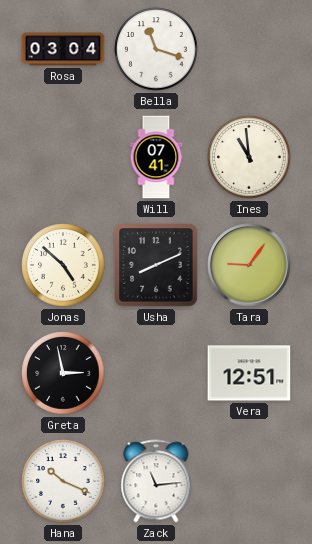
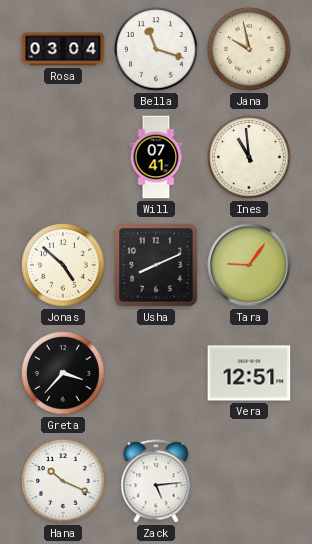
Jana: none -> 9:58
Greta: 2:58 -> 3:37
Zack: 11:14 -> 5:14
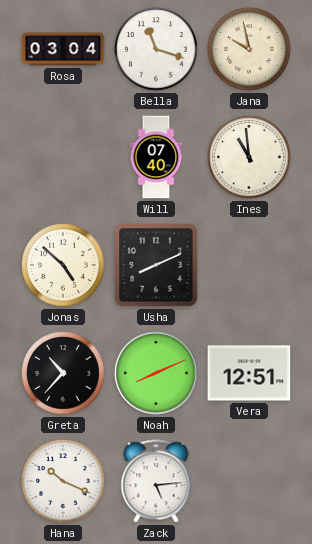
Will: 07:41 -> 07:40
Tara: 9:06 -> none
Greta: 3:37 -> 10:37
Noah: none -> 8:11
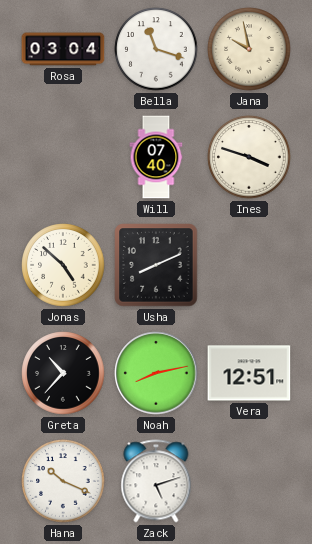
Ines: 10:59 -> 3:48
Noah: 8:11 -> 8:13
Zack: 5:14 -> 5:12
